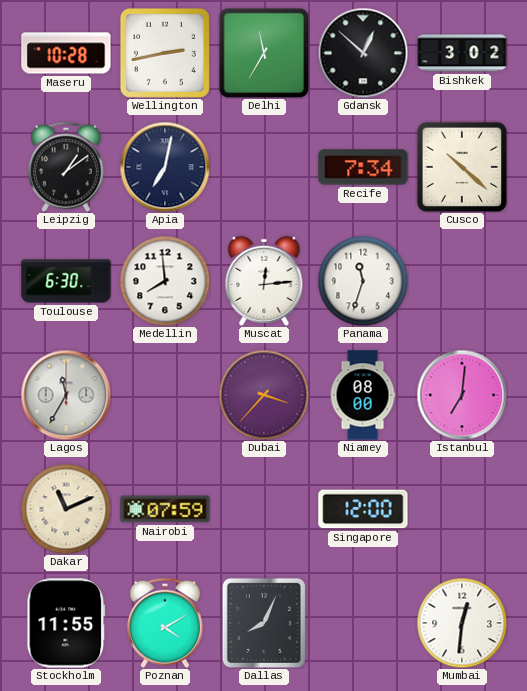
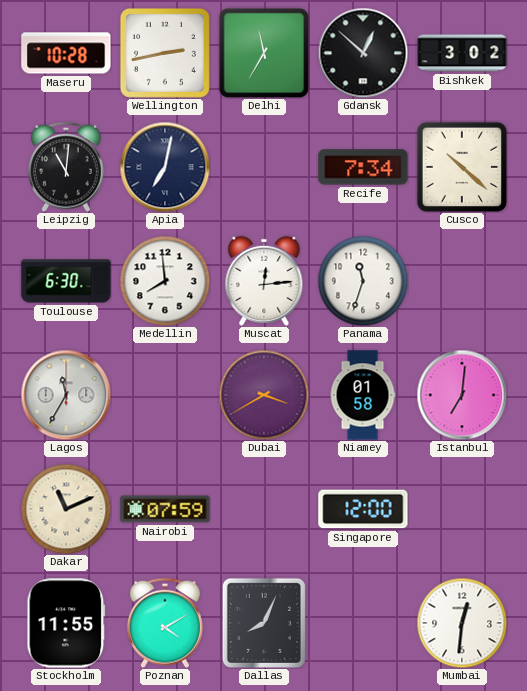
Leipzig: 1:09 -> 11:01
Dubai: 3:37 -> 3:40
Niamey: 08:00 -> 01:58
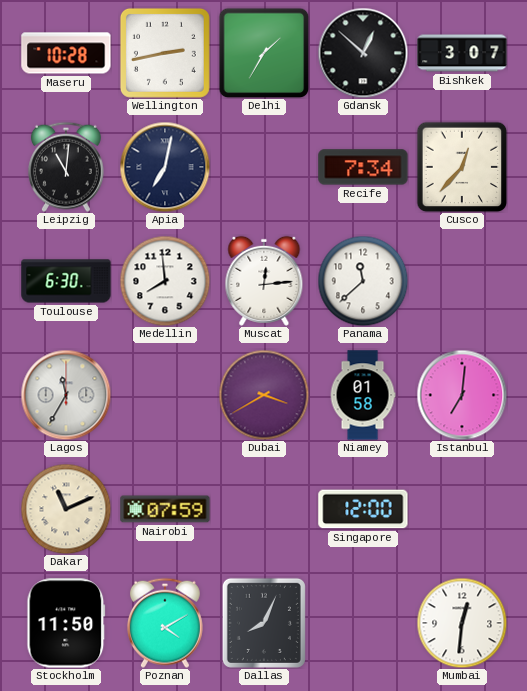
Delhi: 11:35 -> 1:35
Bishkek: 3:02 -> 3:07
Cusco: 10:22 -> 12:37
Panama: 11:33 -> 11:38
Stockholm: 11:55 -> 11:50
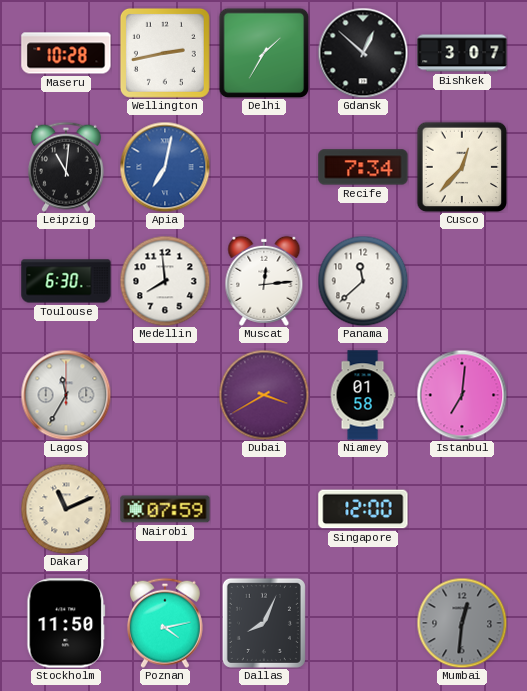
Apia dial: navy -> blue
Poznan: 4:10 -> 4:13
Mumbai dial: white -> grey
